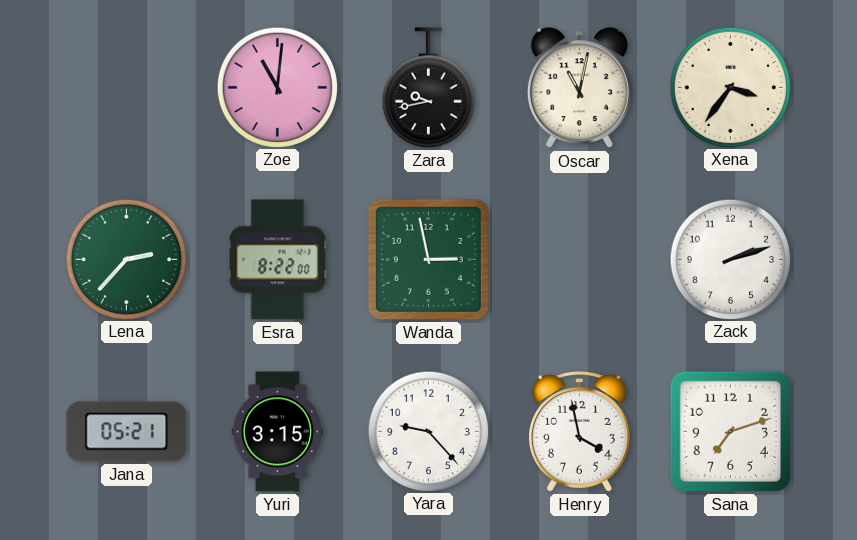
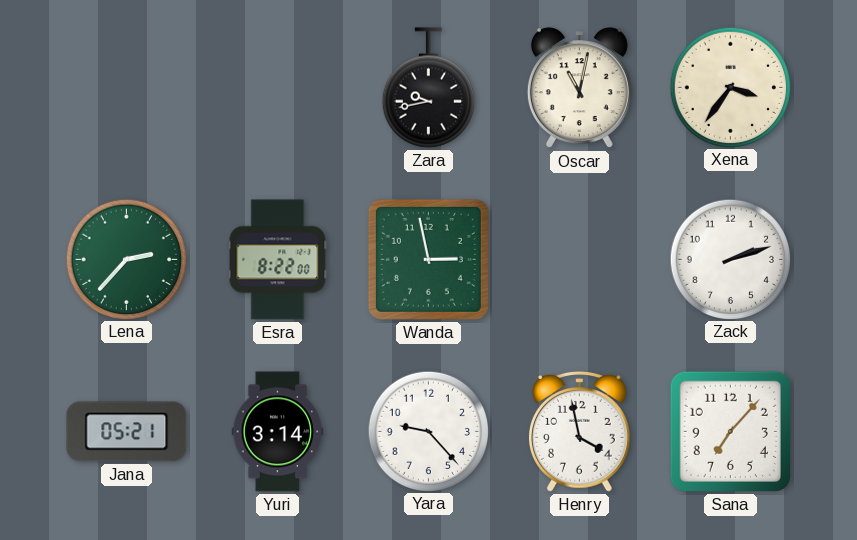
Zoe: 11:01 -> none
Yuri: 3:15 -> 3:14
Sana: 7:12 -> 7:07
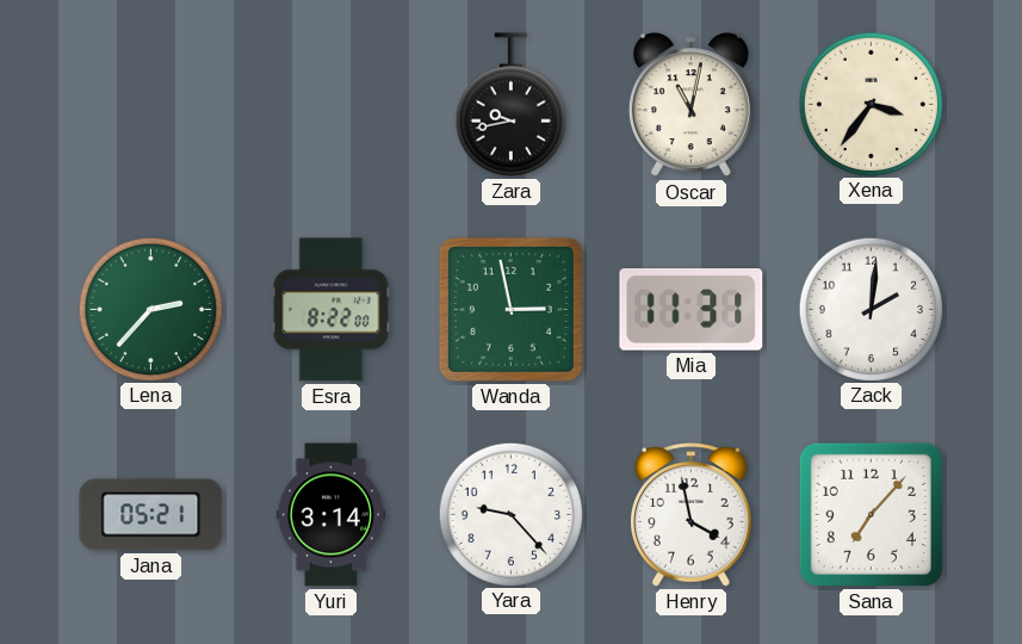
Mia: none -> 11:31
Zack: 2:12 -> 2:01
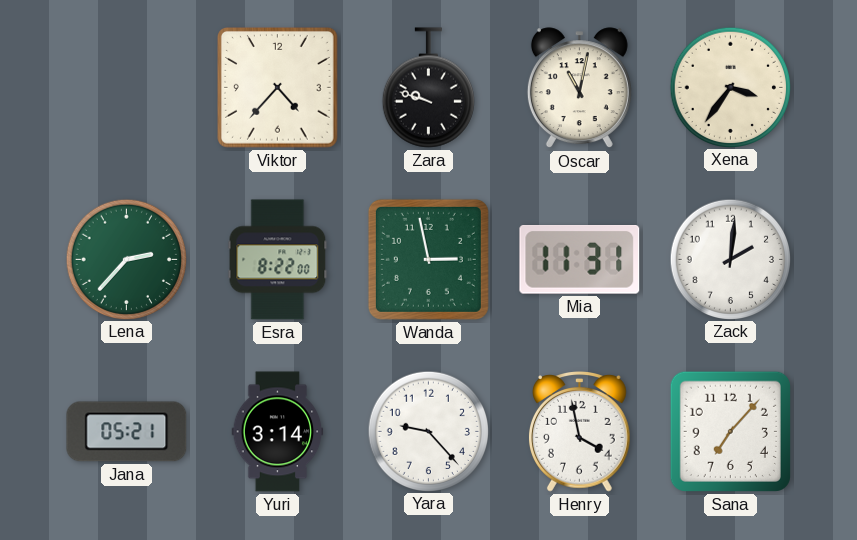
Viktor: none -> 4:37
Zara: 9:43 -> 9:48
